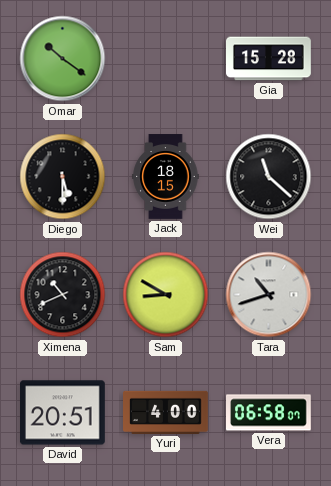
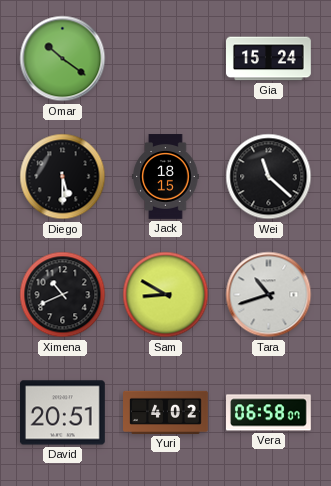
Gia: 15:28 -> 15:24
Yuri: 4:00 -> 4:02
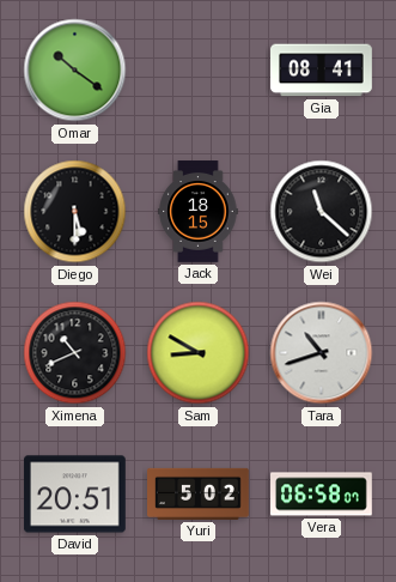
Gia: 15:24 -> 08:41
Yuri: 4:02 -> 5:02
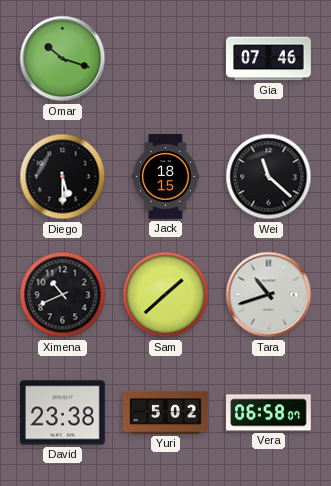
Omar: 10:21 -> 10:18
Gia: 08:41 -> 07:46
Sam: 8:50 -> 1:38
David: 20:51 -> 23:38
